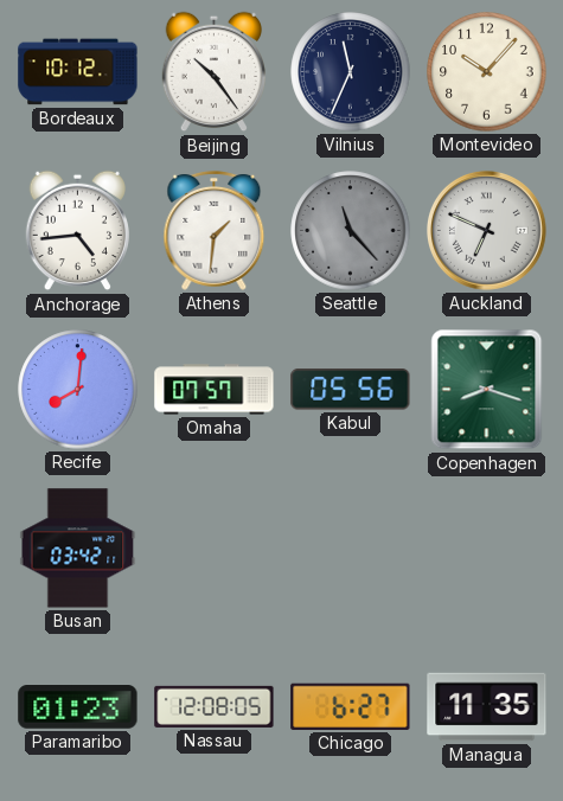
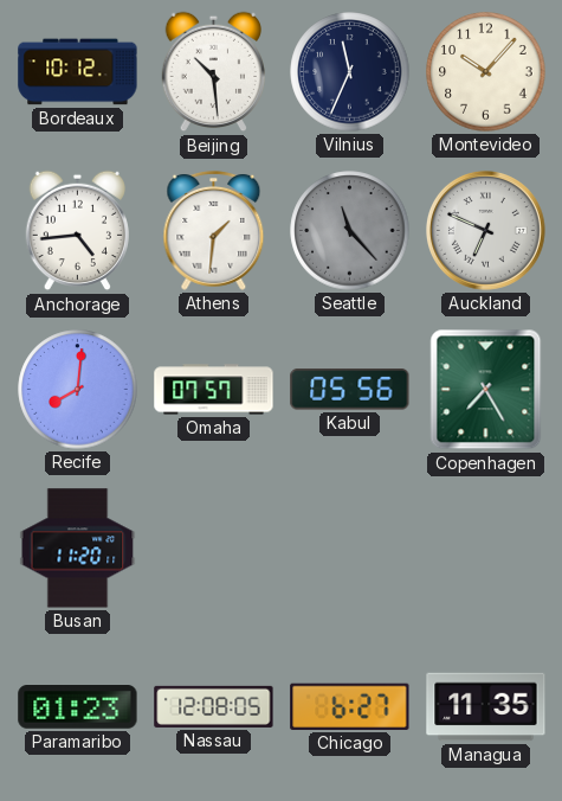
Beijing: 10:24 -> 10:29
Copenhagen: 8:18 -> 7:25
Busan: 03:42 -> 11:20
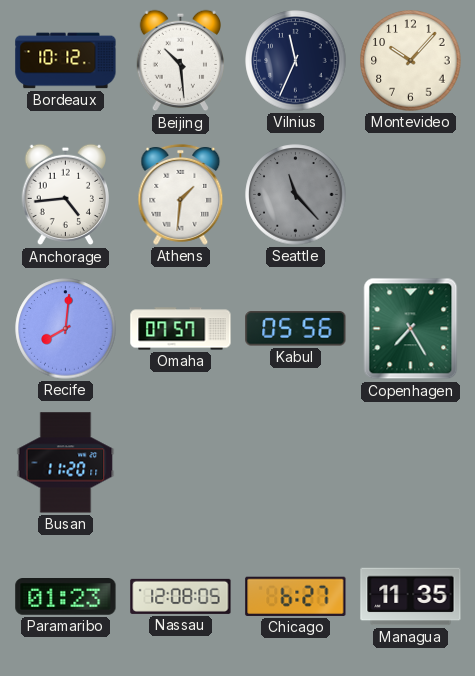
Auckland: 6:49 -> none
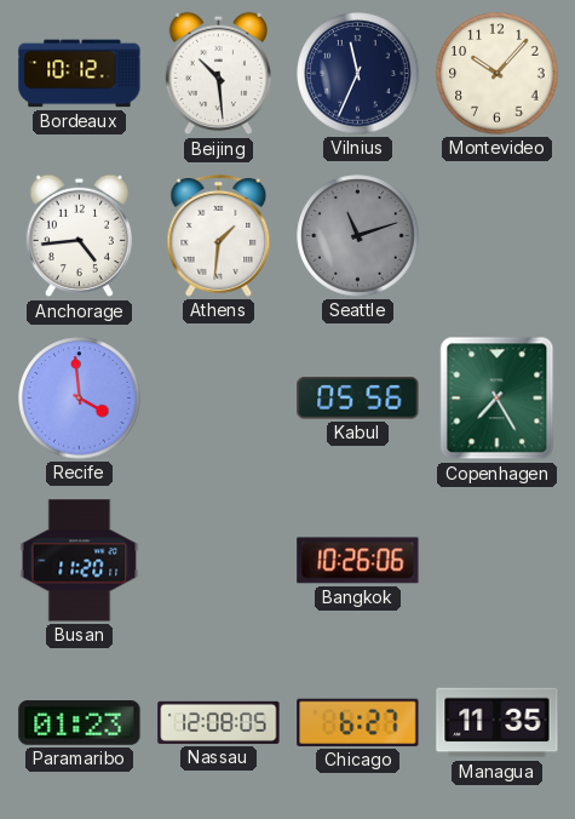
Seattle: 11:23 -> 11:12
Recife: 8:01 -> 3:59
Omaha: 07:57 -> none
Bangkok: none -> 10:26
